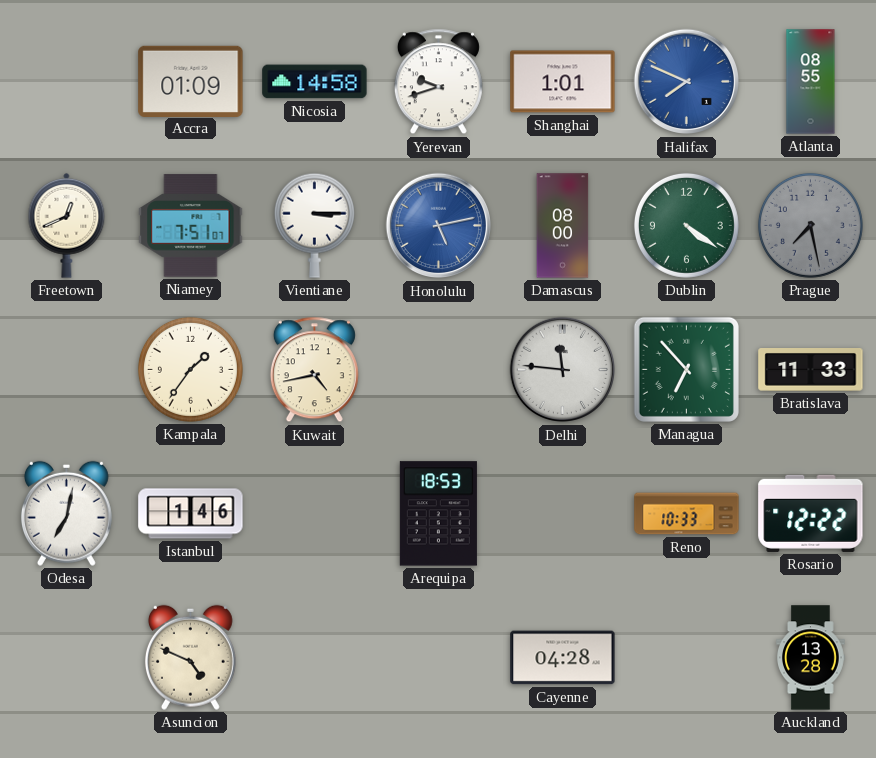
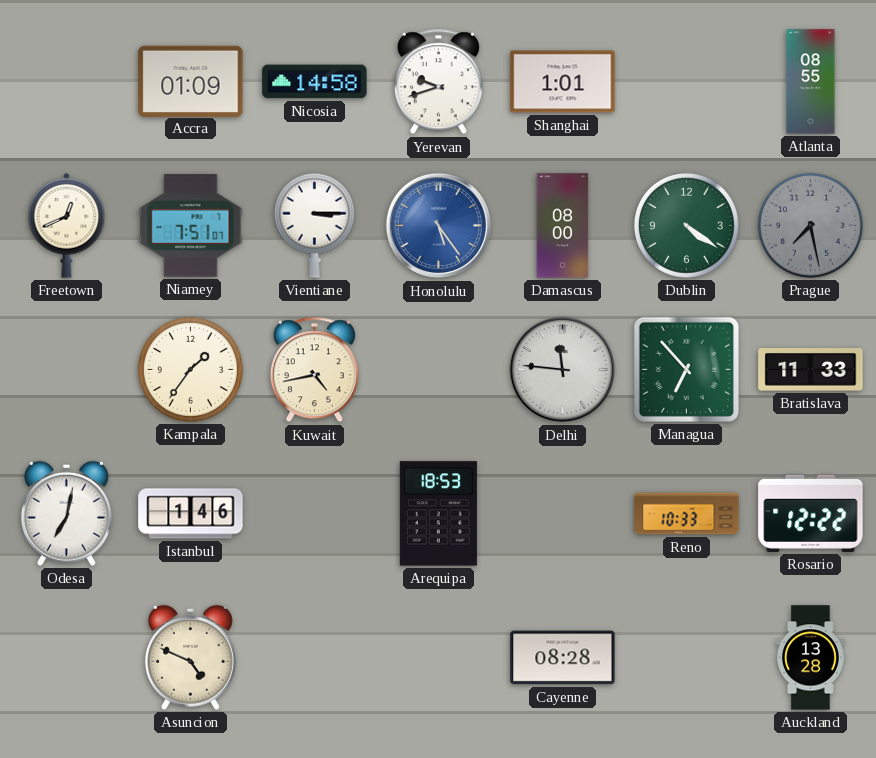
Halifax: 7:49 -> none
Honolulu: 5:13 -> 5:24
Cayenne: 04:28 -> 08:28
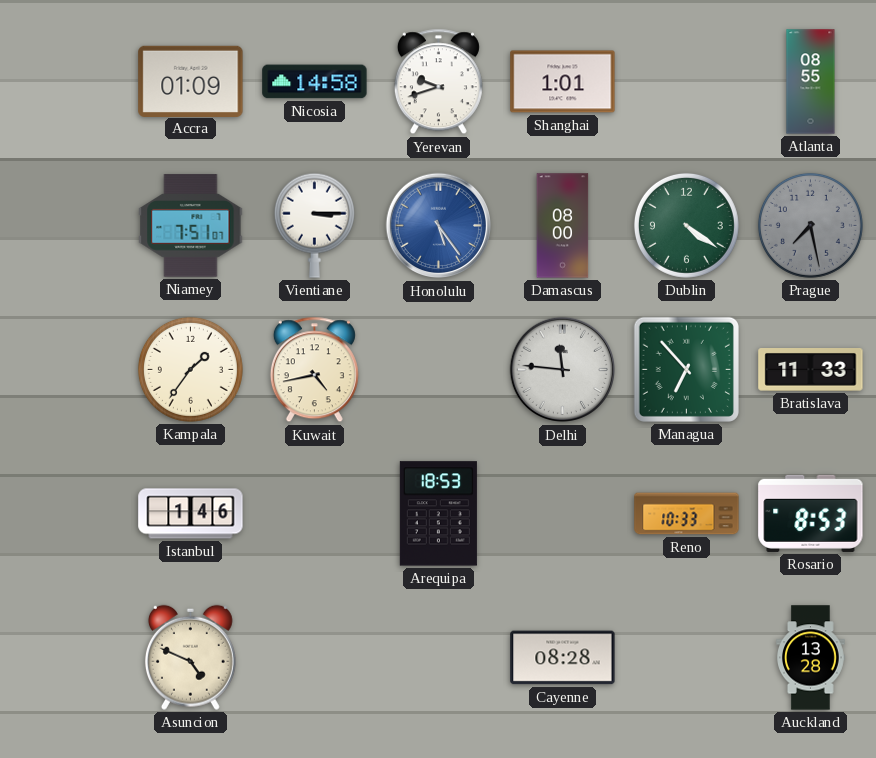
Freetown: 12:41 -> none
Odesa: 7:02 -> none
Rosario: 12:22 -> 8:53
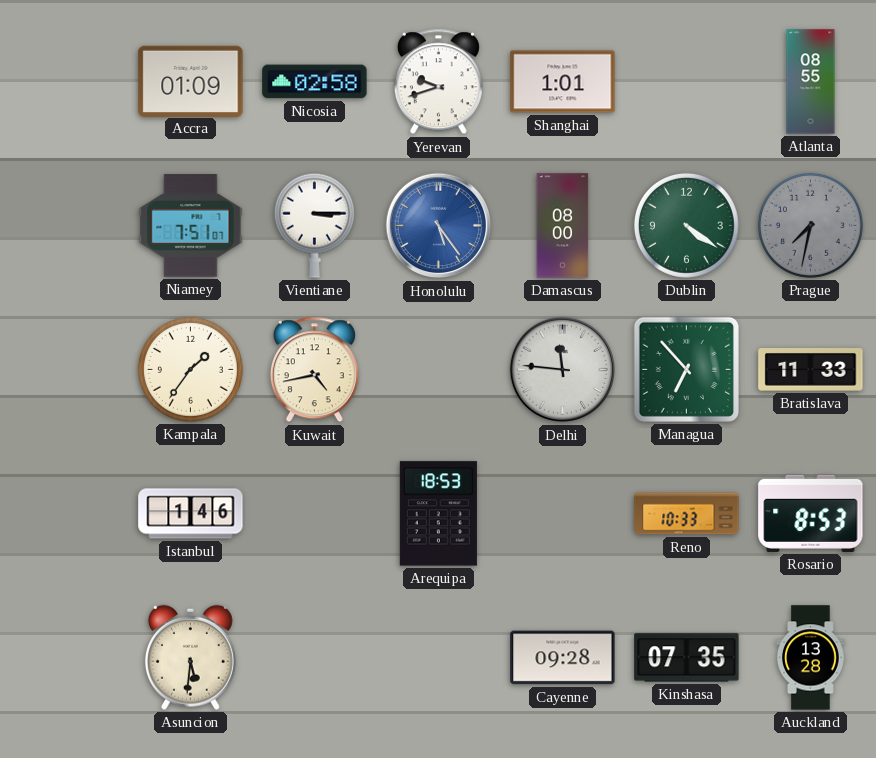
Nicosia: 14:58 -> 02:58
Prague: 7:28 -> 7:32
Asuncion: 4:49 -> 5:31
Cayenne: 08:28 -> 09:28
Kinshasa: none -> 07:35
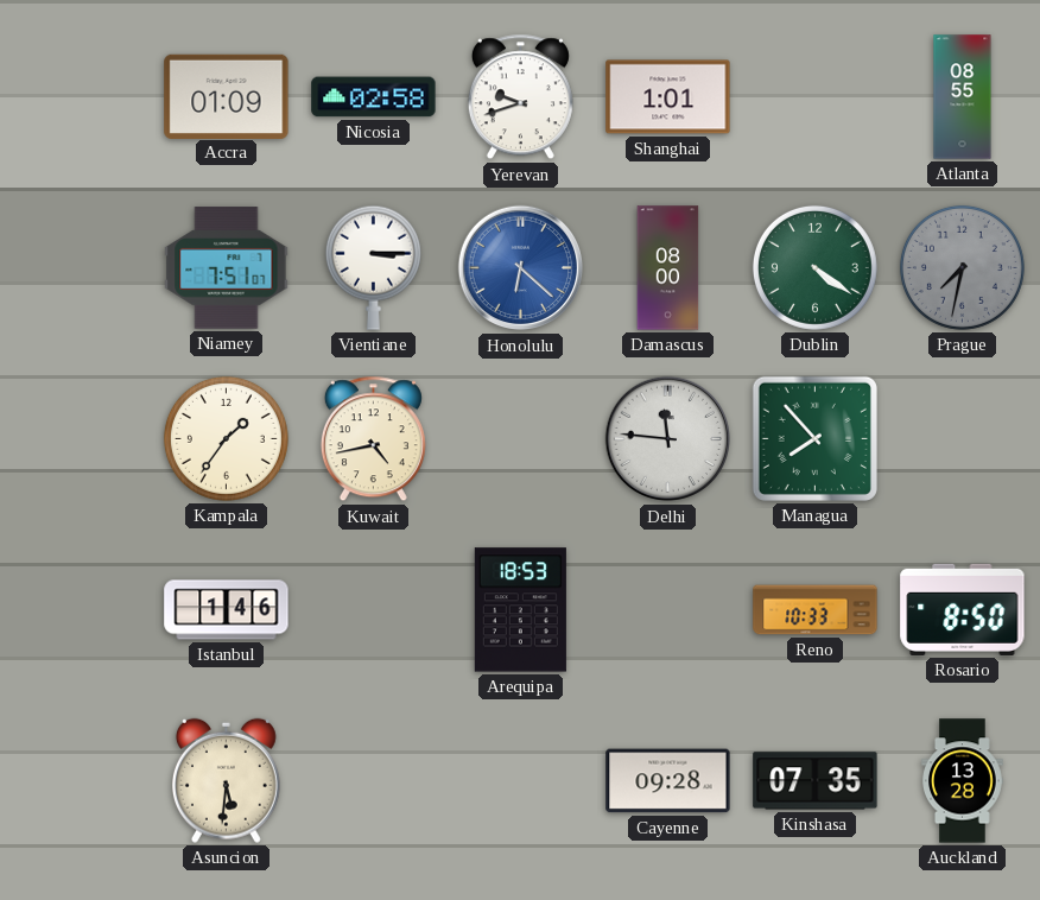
Honolulu: 5:24 -> 6:22
Managua: 6:53 -> 7:53
Bratislava: 11:33 -> none
Rosario: 8:53 -> 8:50
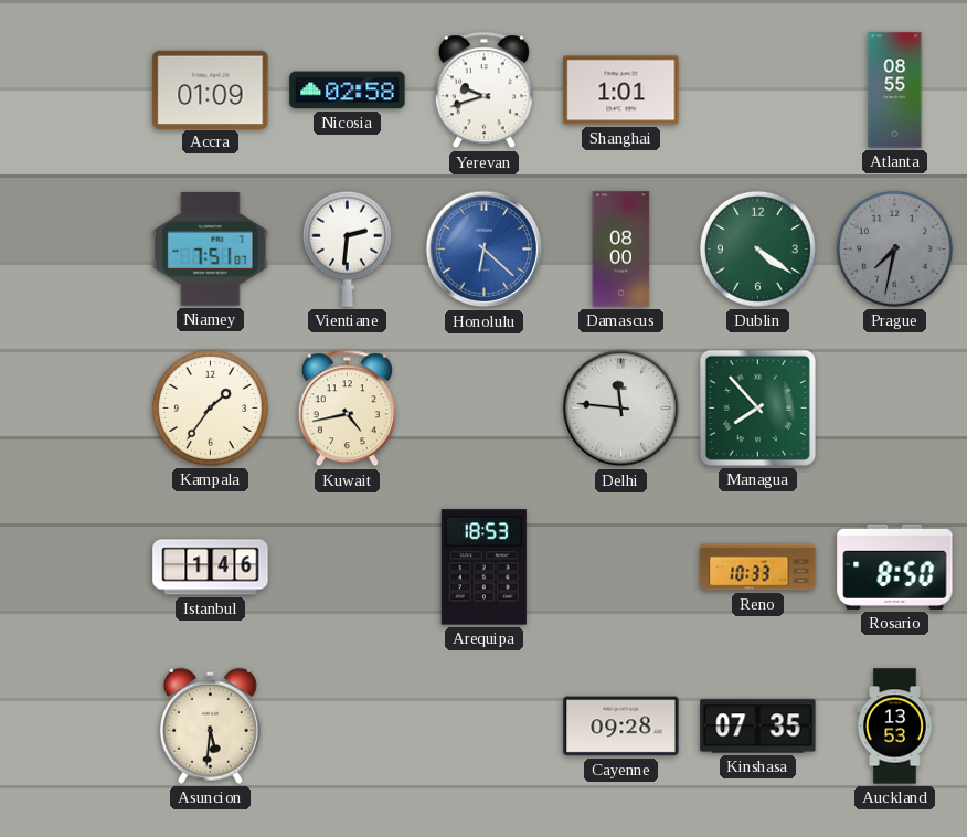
Vientiane: 3:15 -> 2:31
Auckland: 13:28 -> 13:53
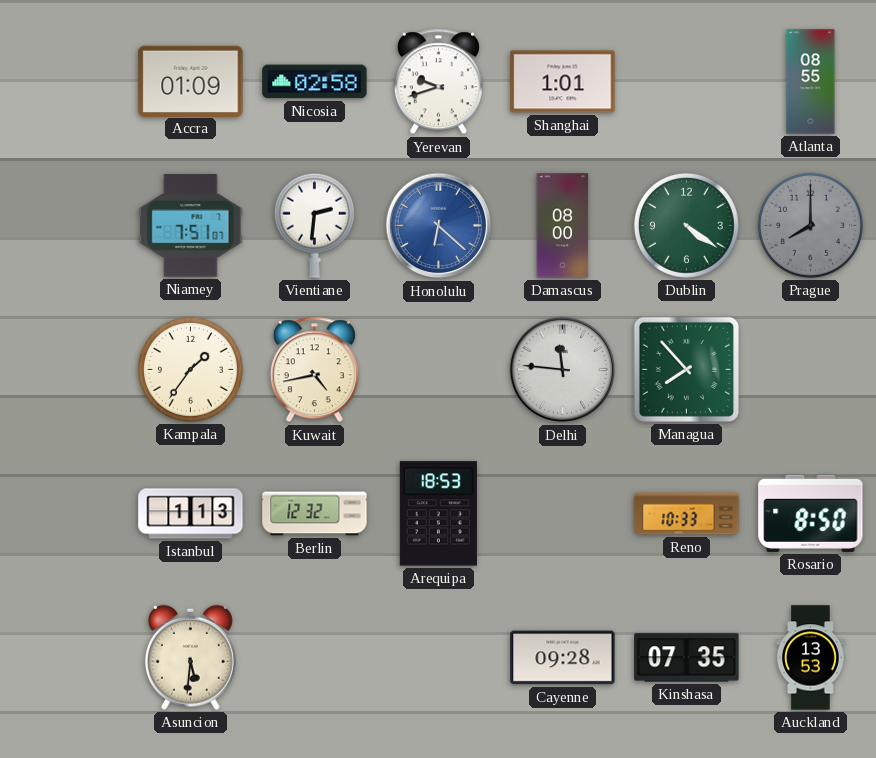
Prague: 7:32 -> 8:00
Istanbul: 1:46 -> 1:13
Berlin: none -> 12:32
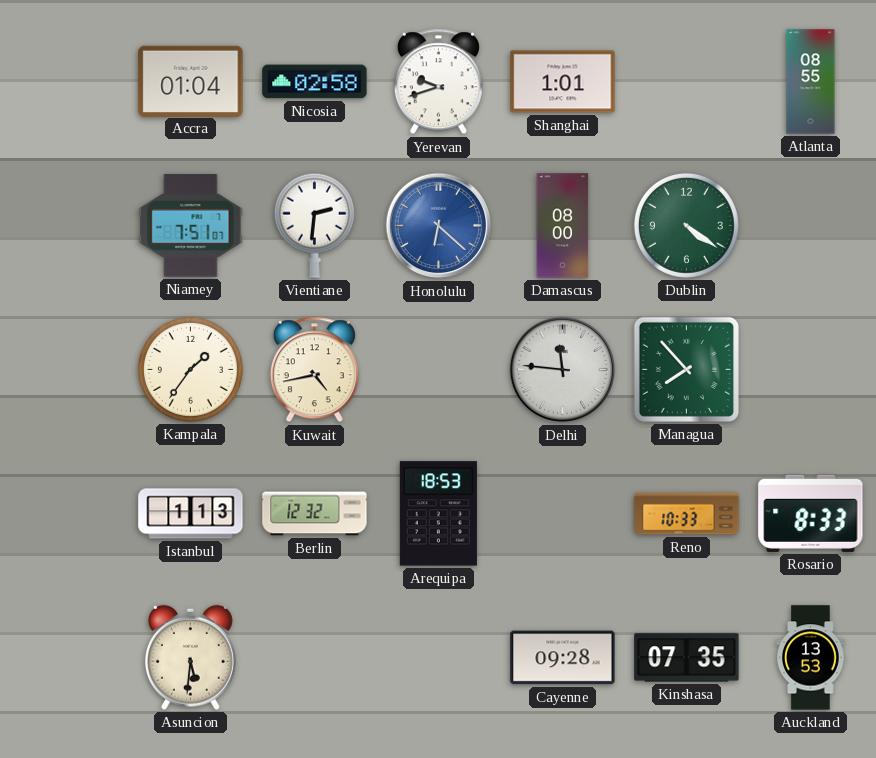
Accra: 01:09 -> 01:04
Prague: 8:00 -> none
Rosario: 8:50 -> 8:33
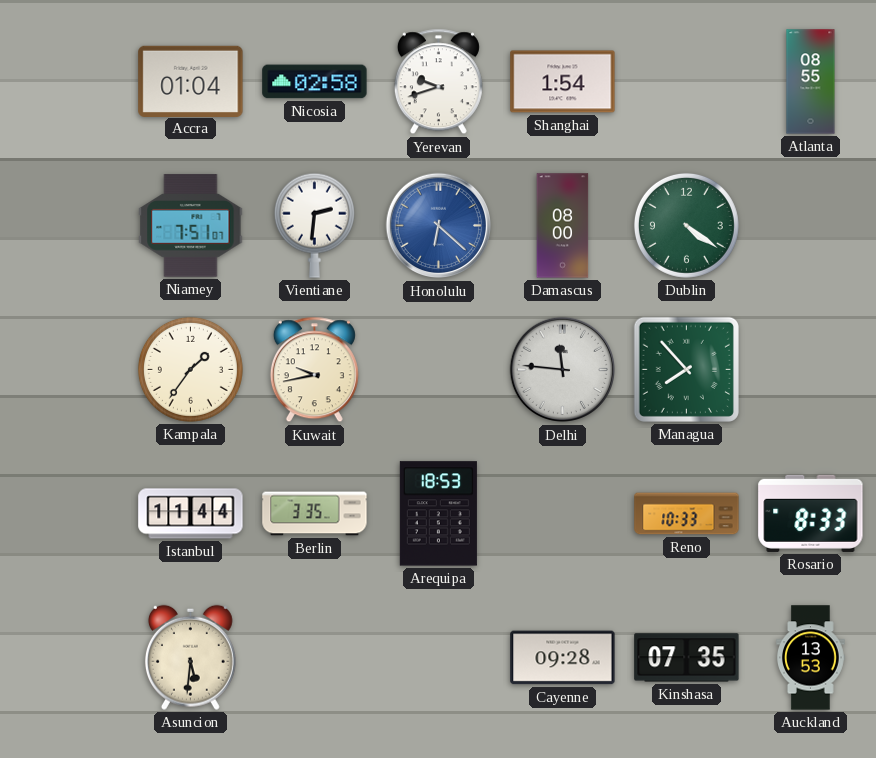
Shanghai: 1:01 -> 1:54
Kuwait: 4:43 -> 9:43
Istanbul: 1:13 -> 11:44
Berlin: 12:32 -> 3:35
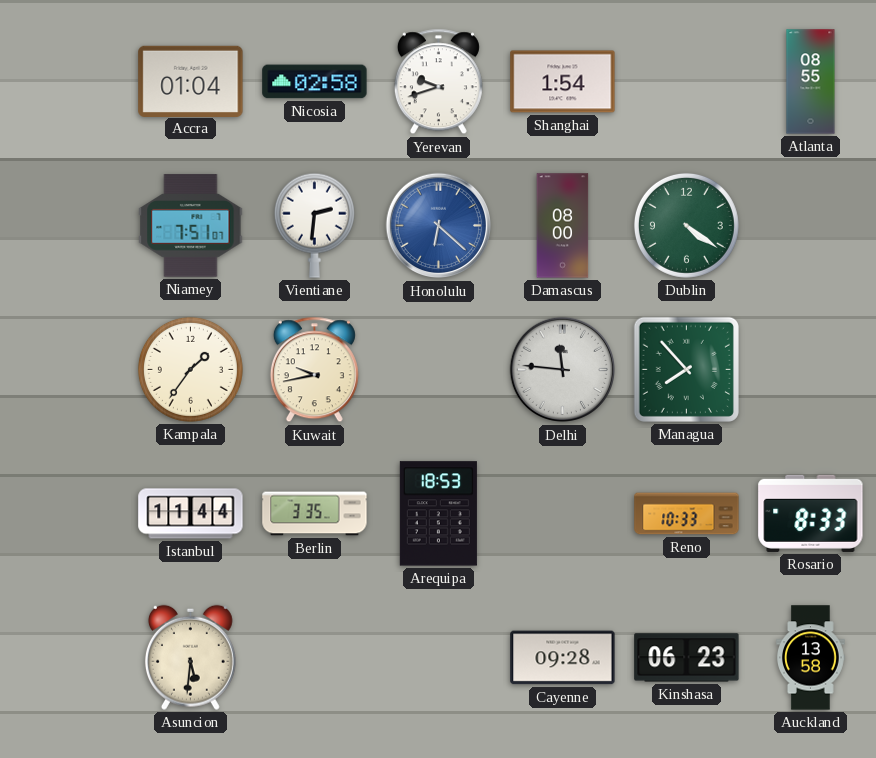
Kinshasa: 07:35 -> 06:23
Auckland: 13:53 -> 13:58
